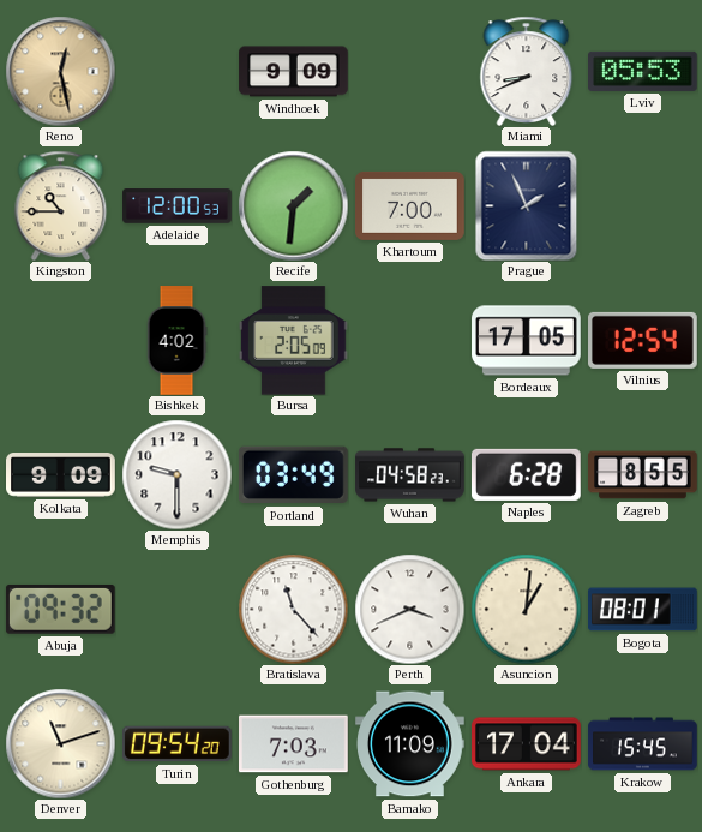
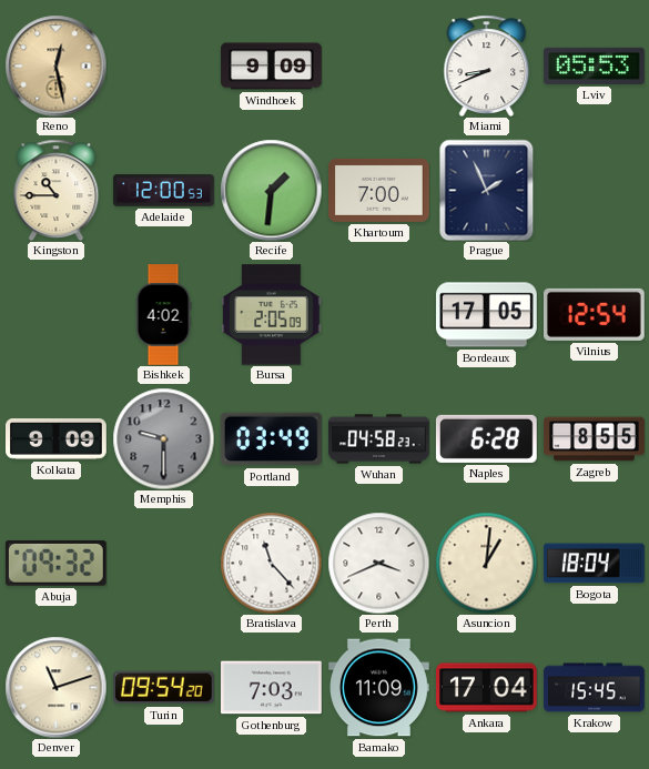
Memphis dial: white -> grey
Bogota: 08:01 -> 18:04
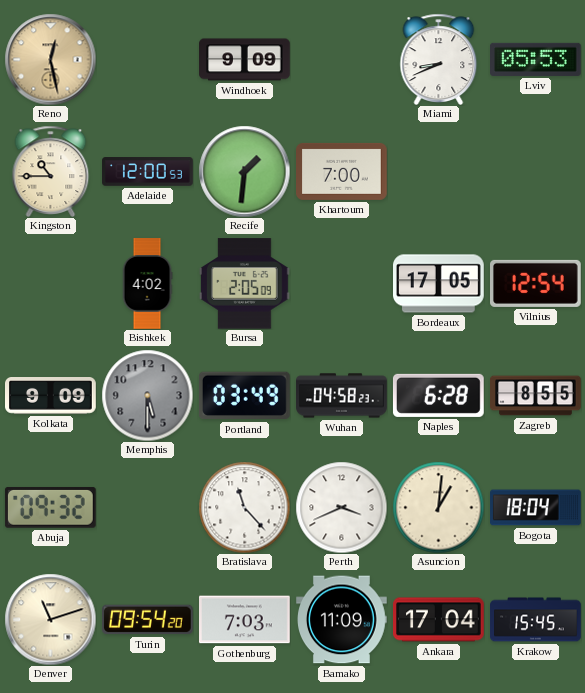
Prague: 1:56 -> none
Memphis: 9:30 -> 5:30
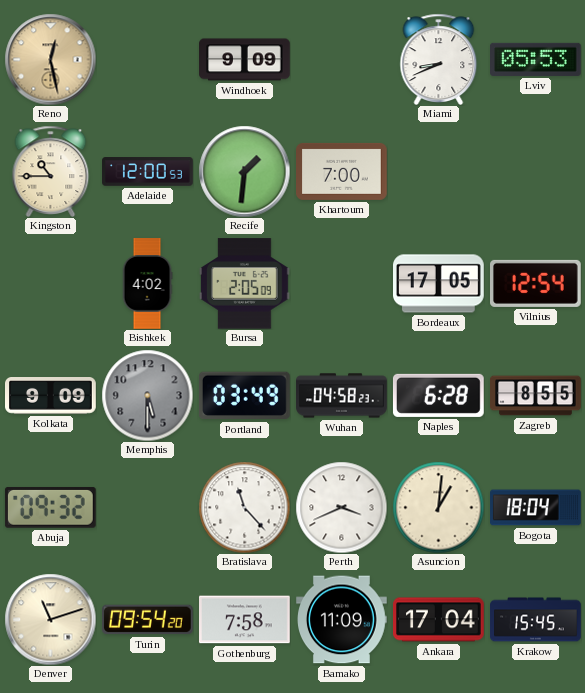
Gothenburg: 7:03 -> 7:58
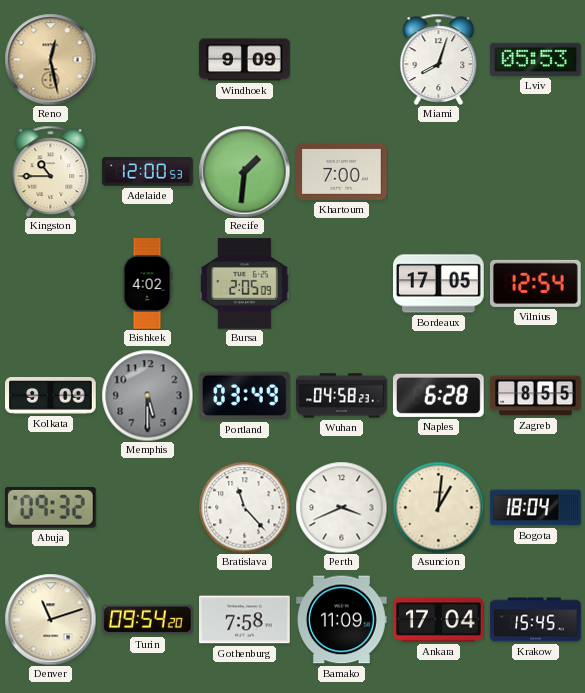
Miami: 8:41 -> 8:03
